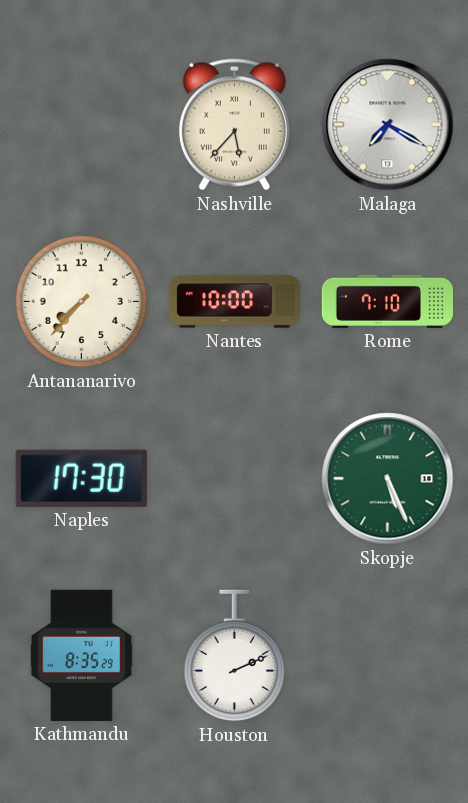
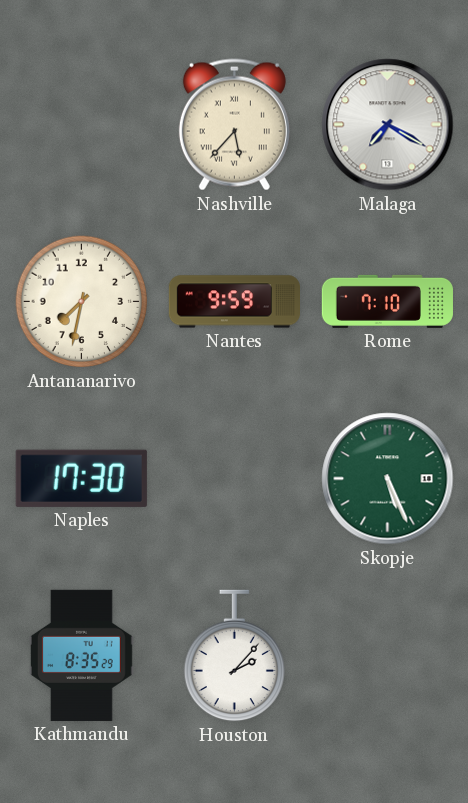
Antananarivo: 7:37 -> 7:32
Nantes: 10:00 -> 9:59
Houston: 2:11 -> 2:07
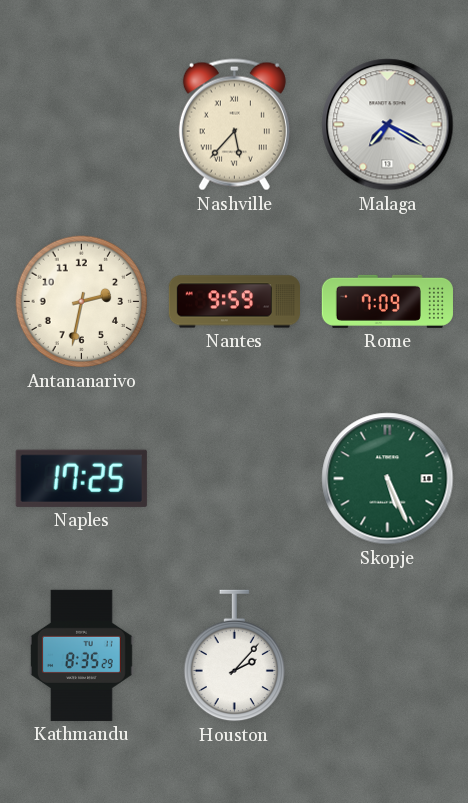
Antananarivo: 7:32 -> 2:32
Rome: 7:10 -> 7:09
Naples: 17:30 -> 17:25
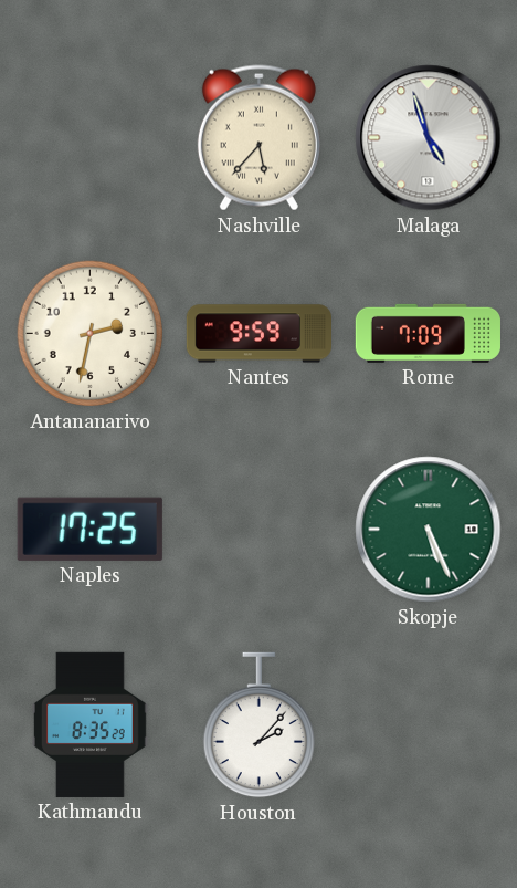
Malaga: 7:20 -> 4:57
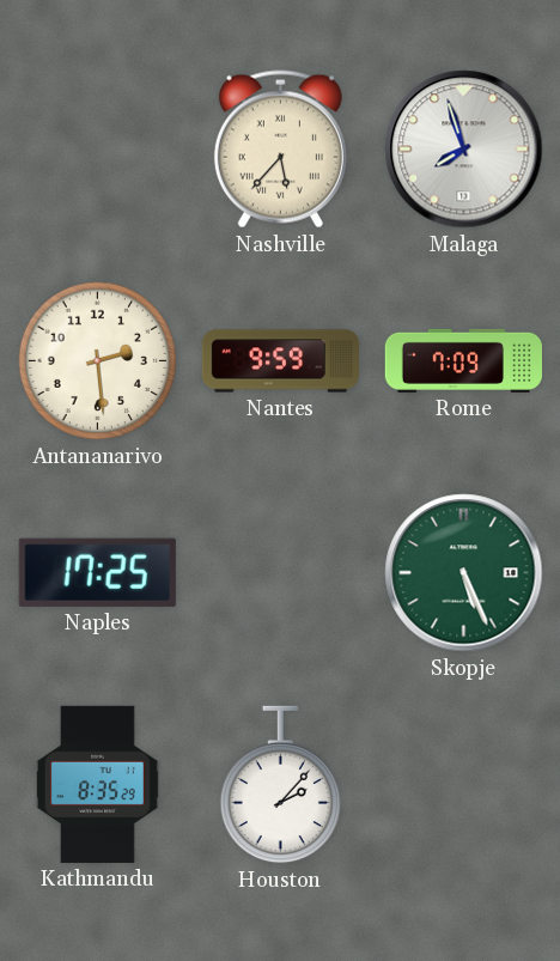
Malaga: 4:57 -> 7:57
Antananarivo: 2:32 -> 2:29
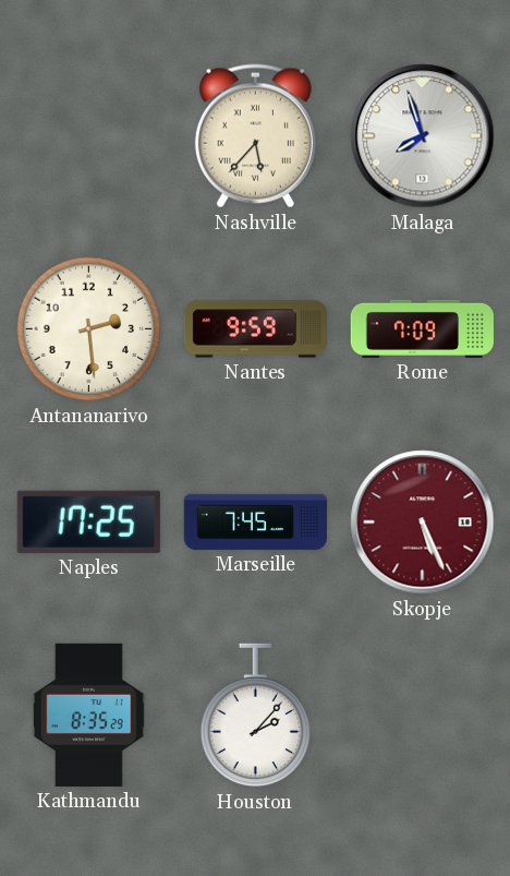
Marseille: none -> 7:45
Skopje dial: green -> burgundy
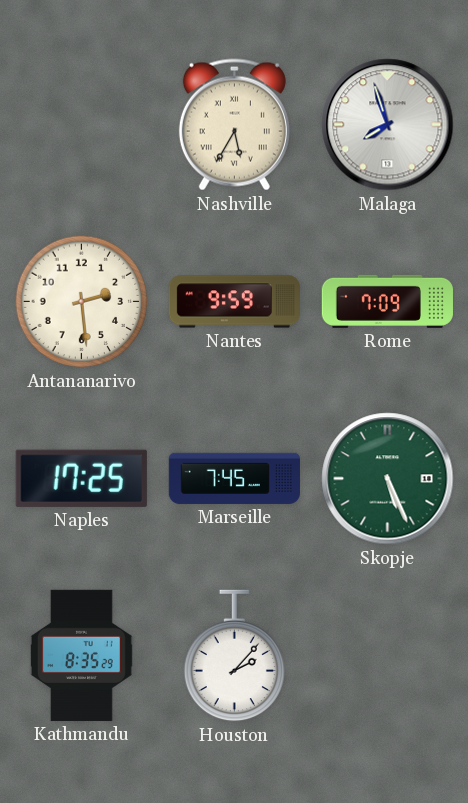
Nashville: 5:37 -> 5:35
Skopje dial: burgundy -> green
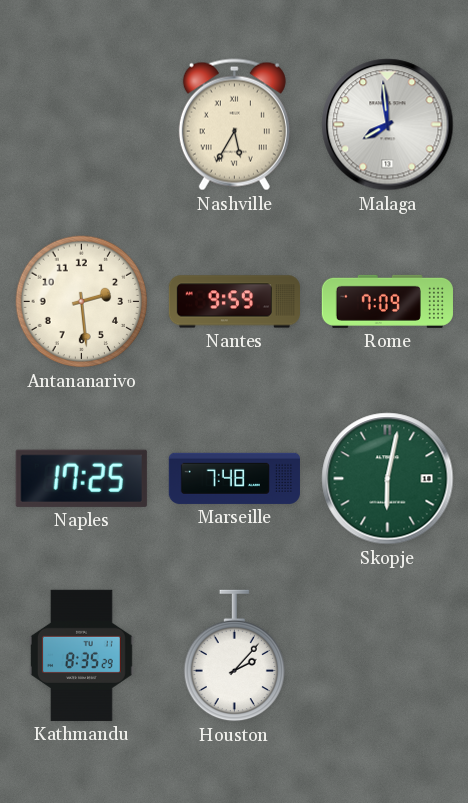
Malaga: 7:57 -> 7:59
Marseille: 7:45 -> 7:48
Skopje: 5:26 -> 6:02
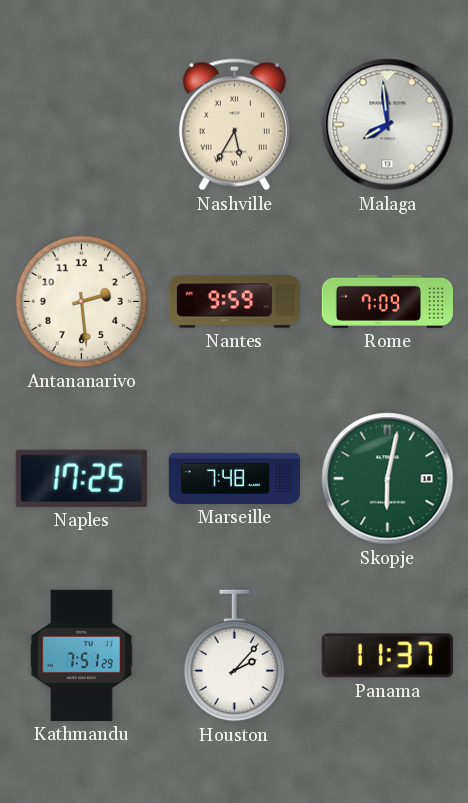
Kathmandu: 8:35 -> 7:51
Panama: none -> 11:37
